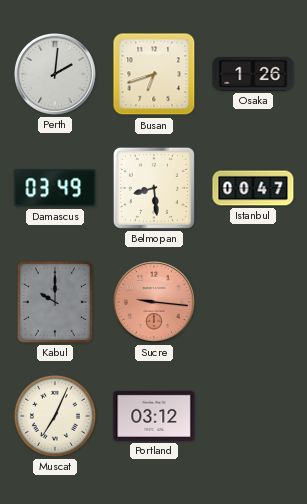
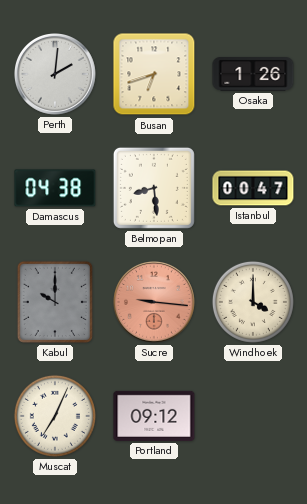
Damascus: 03:49 -> 04:38
Windhoek: none -> 4:00
Portland: 03:12 -> 09:12
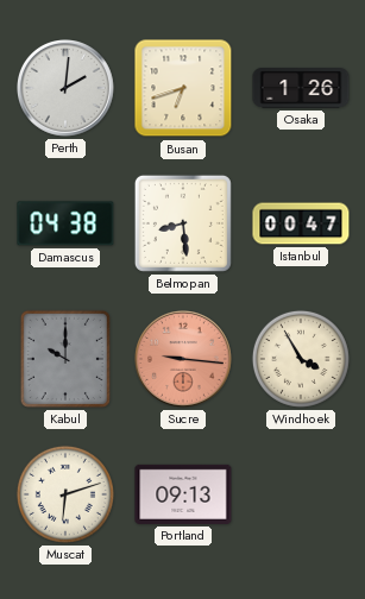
Windhoek: 4:00 -> 3:55
Muscat: 7:04 -> 6:12
Portland: 09:12 -> 09:13
